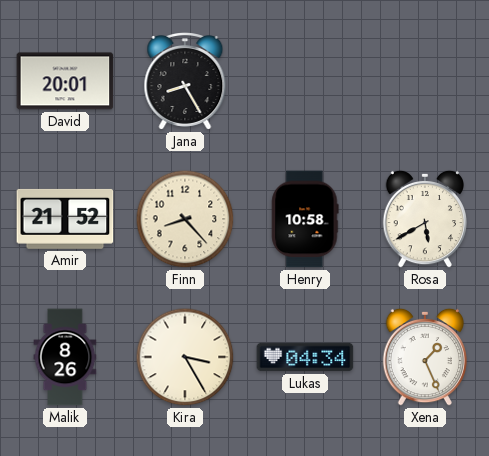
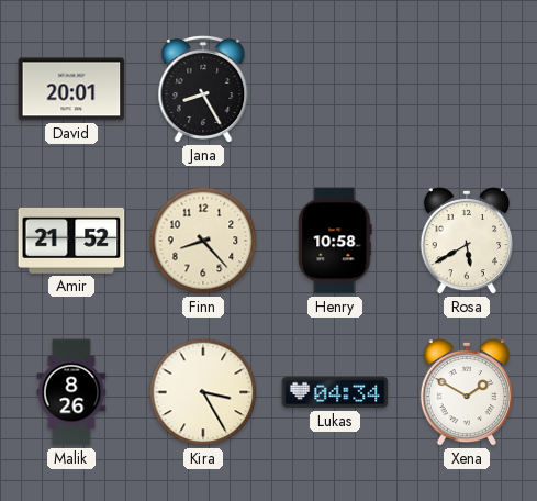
Xena: 1:26 -> 1:50
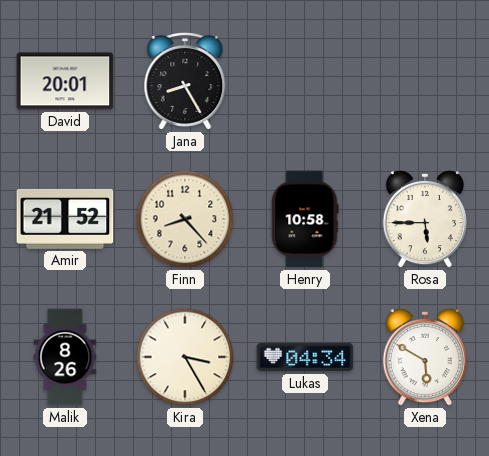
Rosa: 5:40 -> 5:45
Xena: 1:50 -> 5:50
